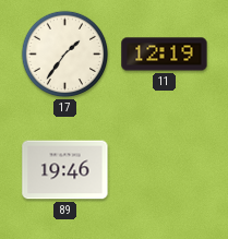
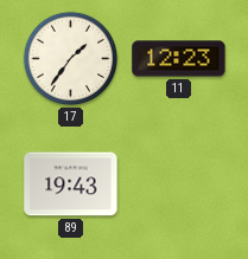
11: 12:19 -> 12:23
89: 19:46 -> 19:43
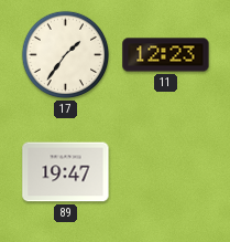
89: 19:43 -> 19:47
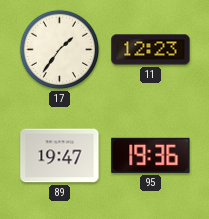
95: none -> 19:36
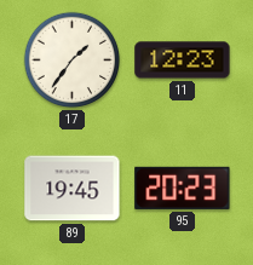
89: 19:47 -> 19:45
95: 19:36 -> 20:23
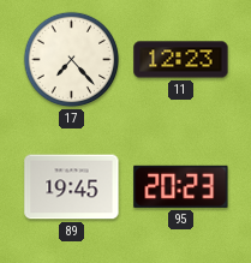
17: 1:36 -> 7:23
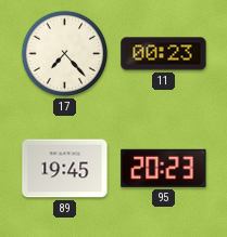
11: 12:23 -> 00:23
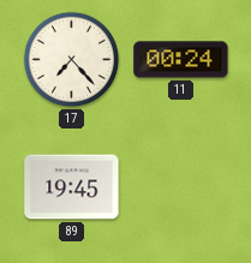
11: 00:23 -> 00:24
95: 20:23 -> none
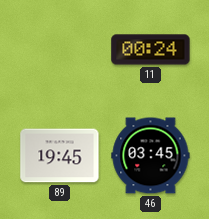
17: 7:23 -> none
46: none -> 03:45
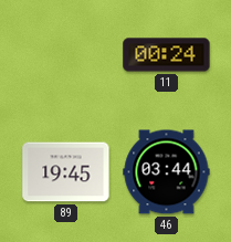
46: 03:45 -> 03:44
